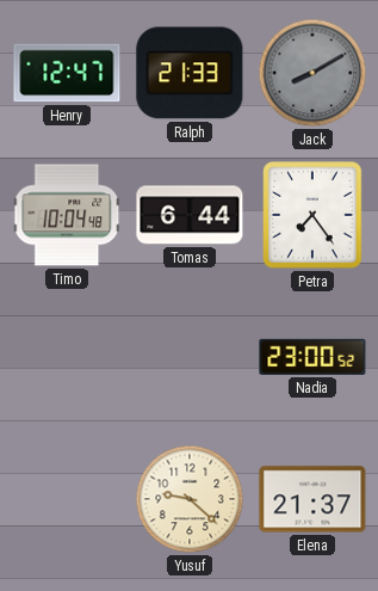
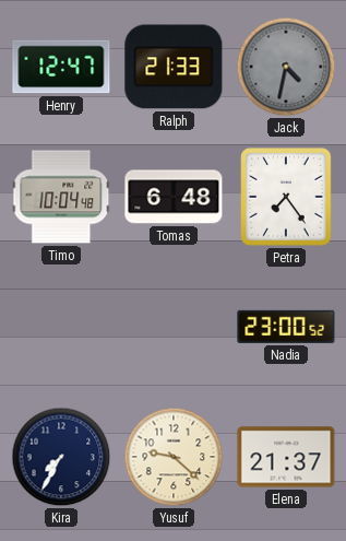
Jack: 8:10 -> 4:32
Tomas: 6:44 -> 6:48
Kira: none -> 7:35
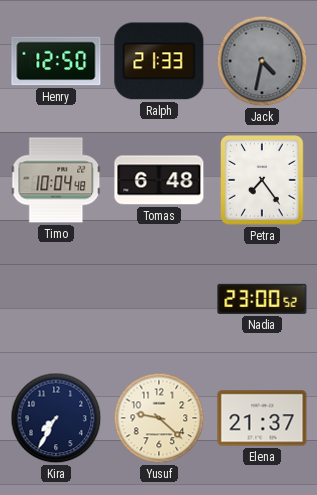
Henry: 12:47 -> 12:50
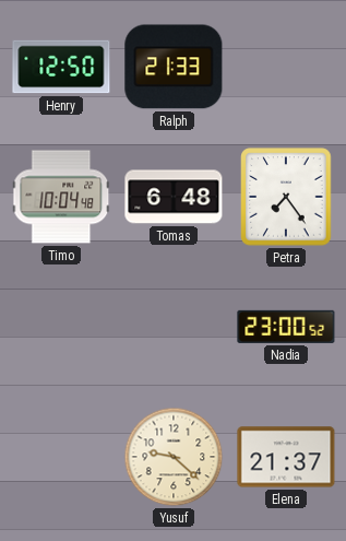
Jack: 4:32 -> none
Kira: 7:35 -> none
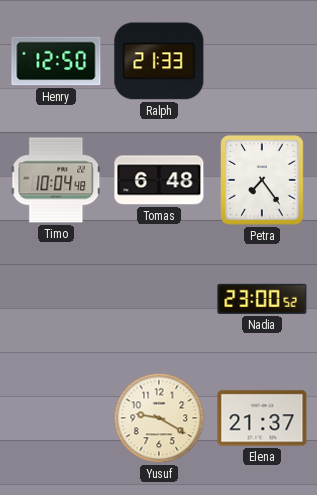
Yusuf: 9:22 -> 9:20
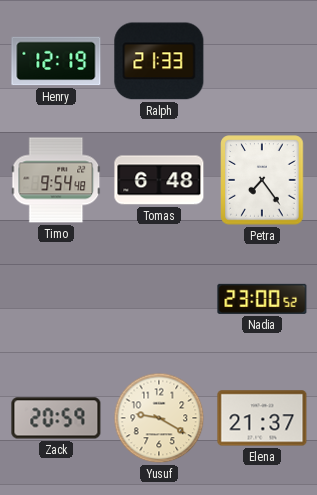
Henry: 12:50 -> 12:19
Timo: 10:04 -> 9:54
Zack: none -> 20:59
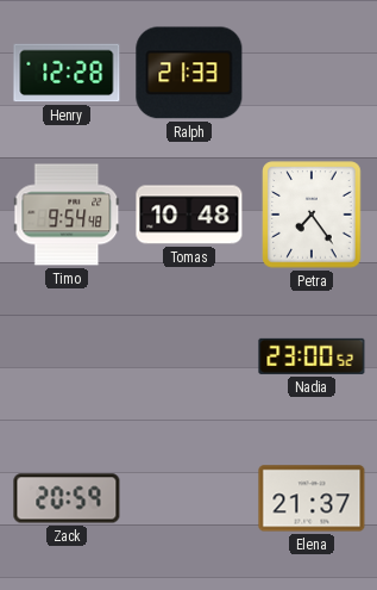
Henry: 12:19 -> 12:28
Tomas: 6:48 -> 10:48
Yusuf: 9:20 -> none
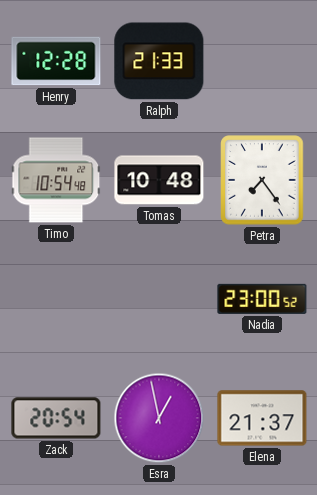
Timo: 9:54 -> 10:54
Zack: 20:59 -> 20:54
Esra: none -> 12:58
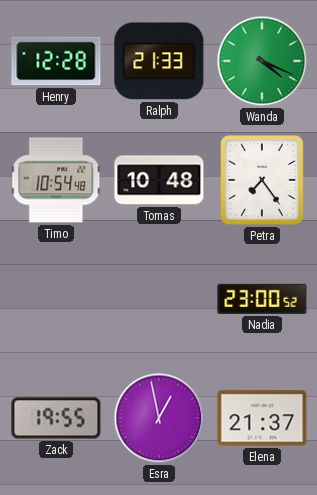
Wanda: none -> 4:19
Zack: 20:54 -> 19:55
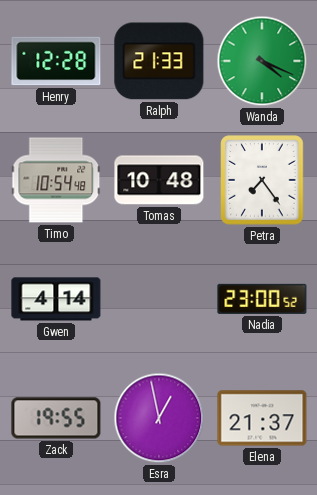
Gwen: none -> 4:14
